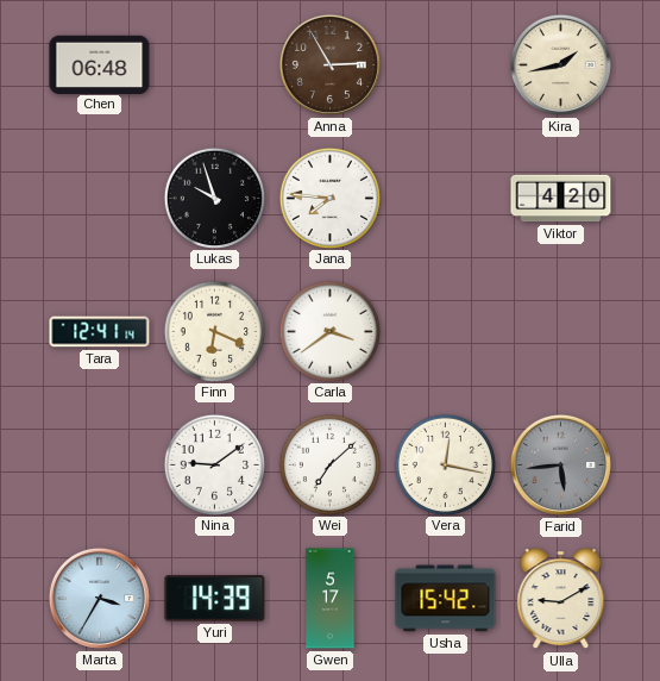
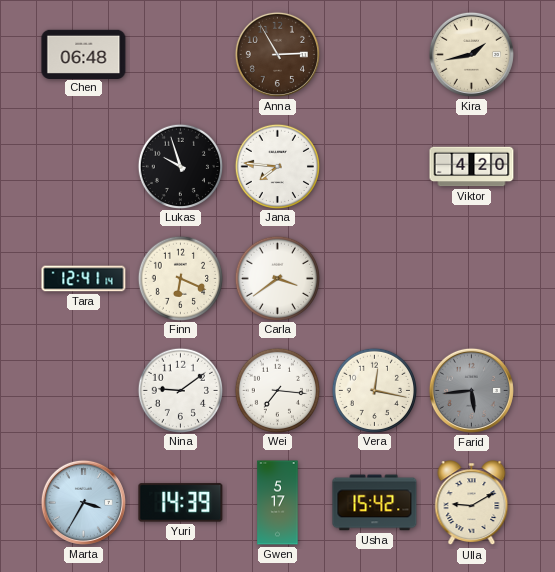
Wei: 7:08 -> 7:16
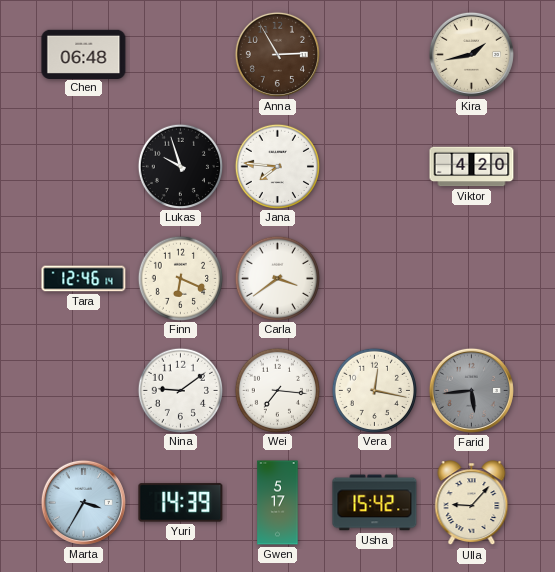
Tara: 12:41 -> 12:46
Ulla: 9:10 -> 9:07
